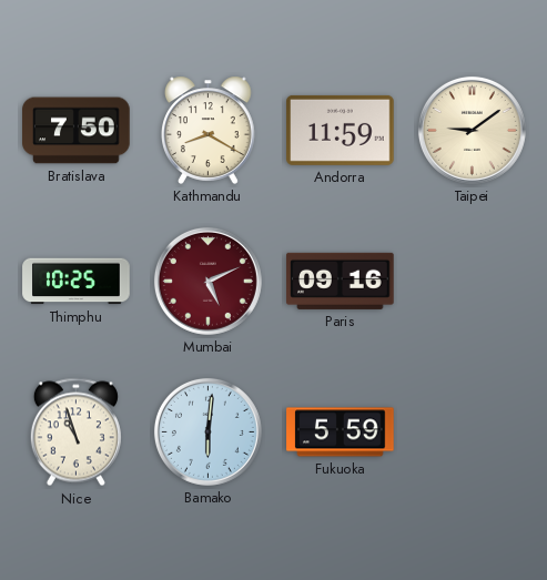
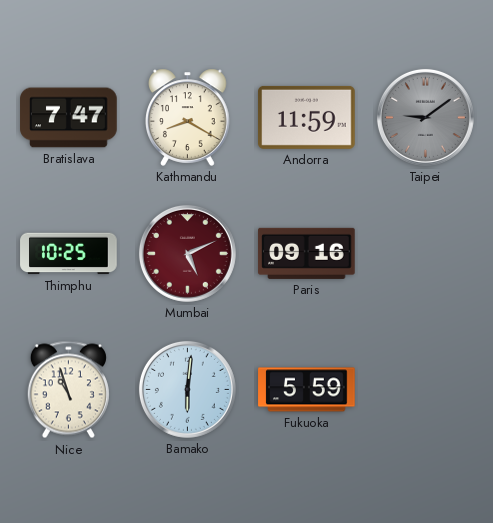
Bratislava: 7:50 -> 7:47
Taipei dial: cream -> grey
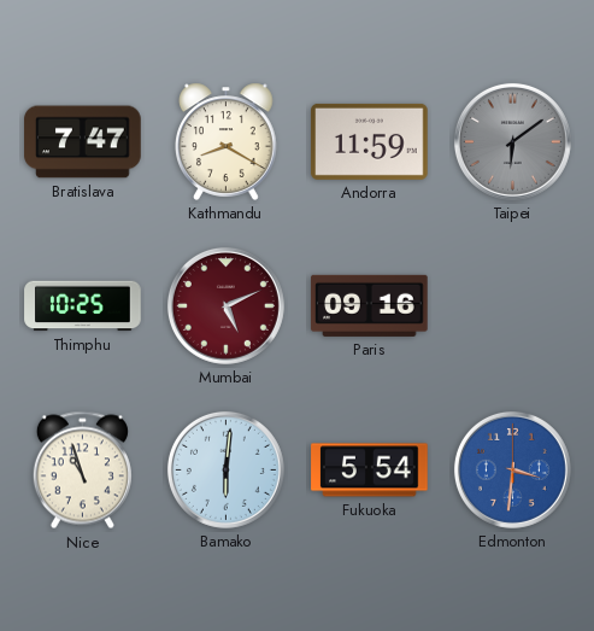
Taipei: 9:09 -> 6:09
Fukuoka: 5:59 -> 5:54
Edmonton: none -> 3:31
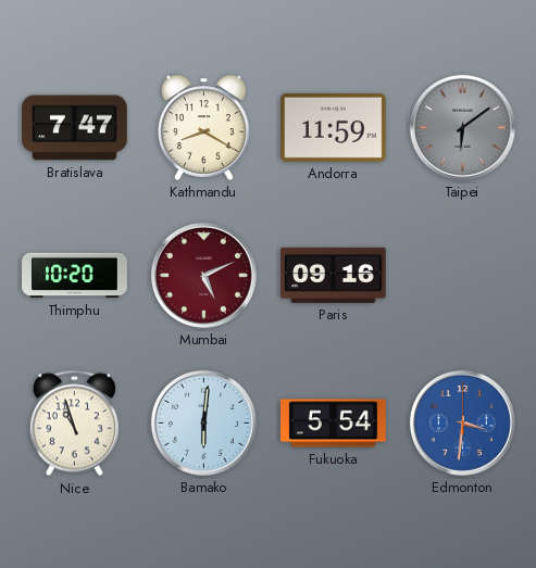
Thimphu: 10:25 -> 10:20
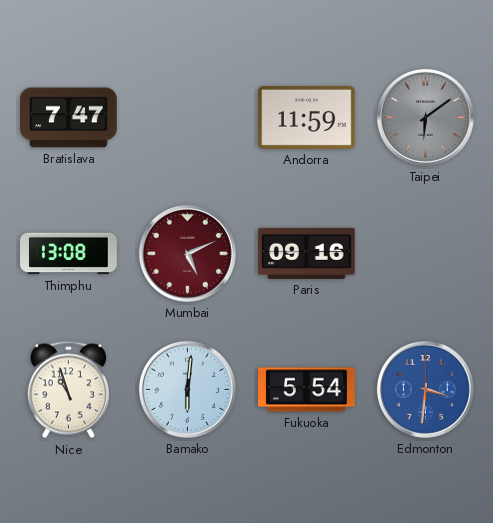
Kathmandu: 8:20 -> none
Thimphu: 10:20 -> 13:08
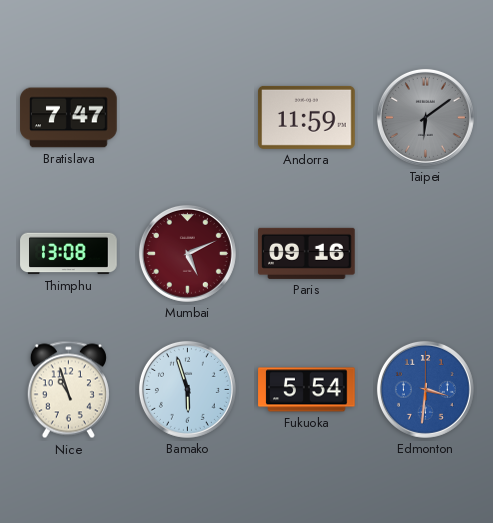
Bamako: 6:01 -> 5:57
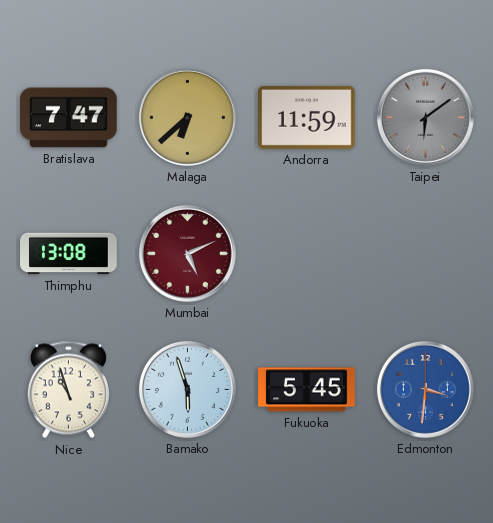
Malaga: none -> 6:38
Paris: 09:16 -> none
Fukuoka: 5:54 -> 5:45
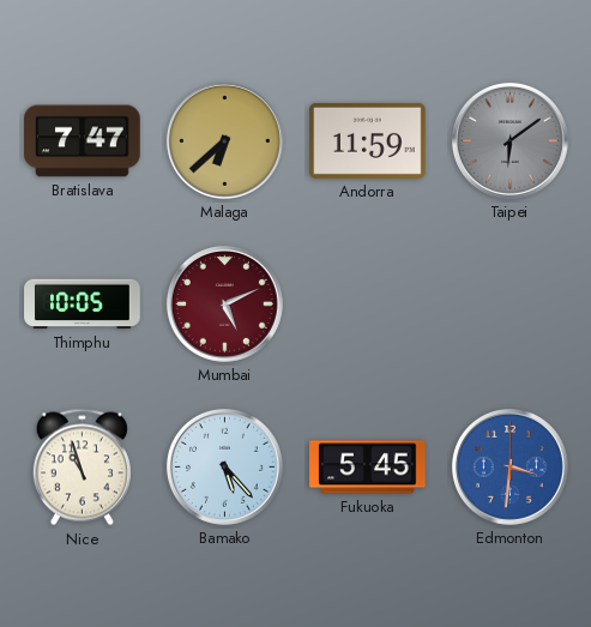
Thimphu: 13:08 -> 10:05
Bamako: 5:57 -> 5:23
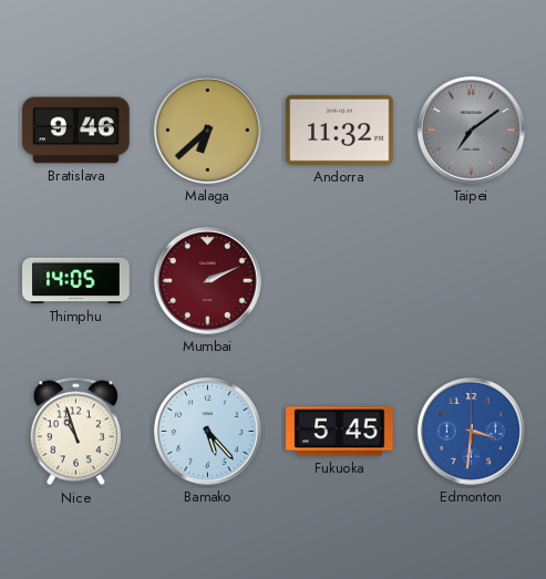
Bratislava: 7:47 -> 9:46
Andorra: 11:59 -> 11:32
Taipei: 6:09 -> 7:09
Thimphu: 10:05 -> 14:05
Mumbai: 5:11 -> 2:11
